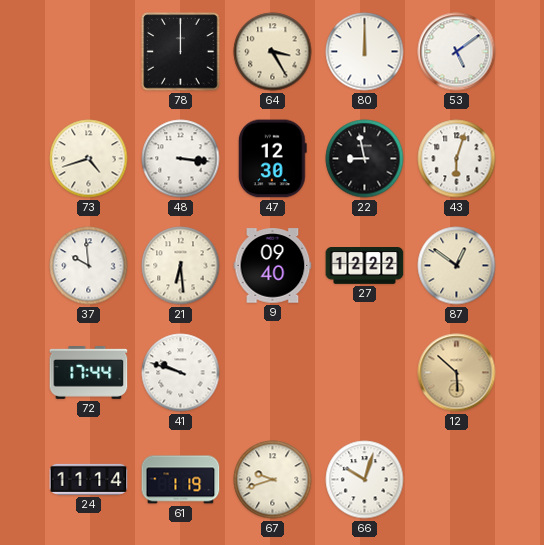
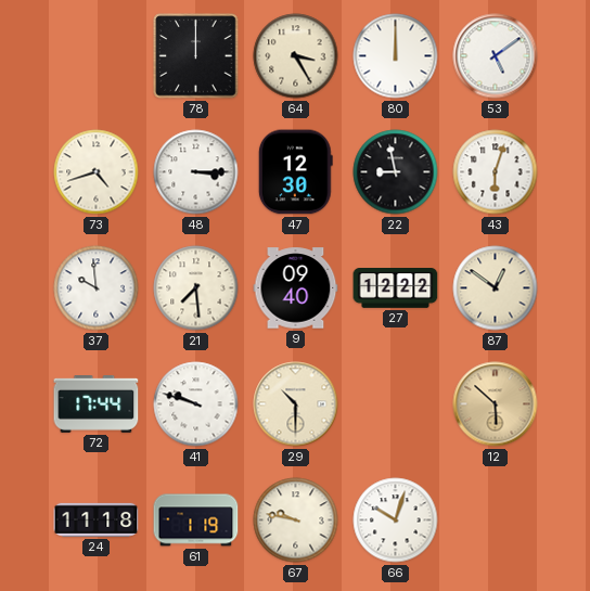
48: 3:16 -> 3:15
21: 6:29 -> 7:29
29: none -> 10:30
24: 11:14 -> 11:18
67: 9:42 -> 9:47
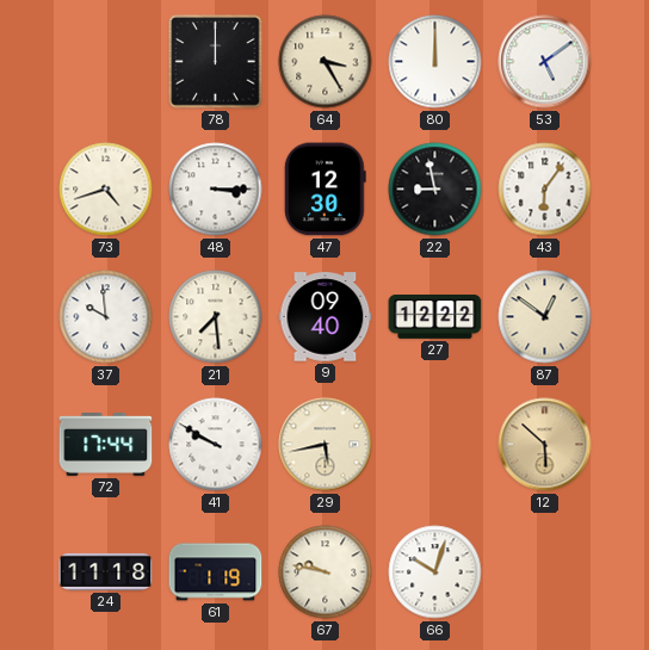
43: 6:03 -> 6:06
41: 9:48 -> 9:50
29: 10:30 -> 5:43
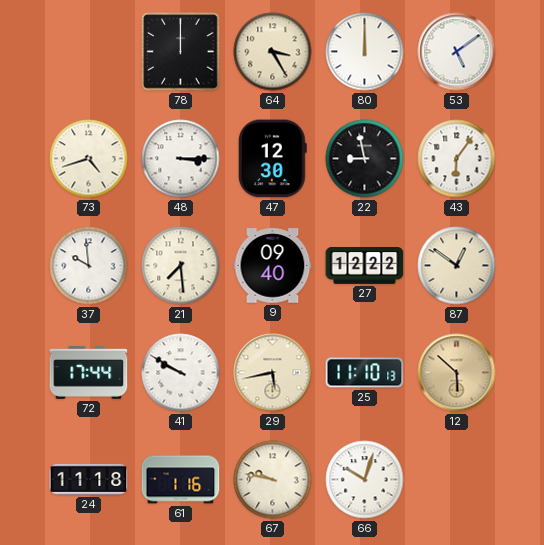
25: none -> 11:10
61: 1:19 -> 1:16
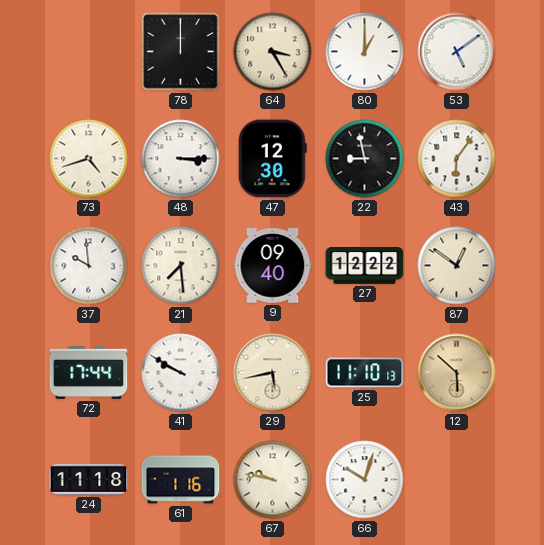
80: 12:00 -> 1:00
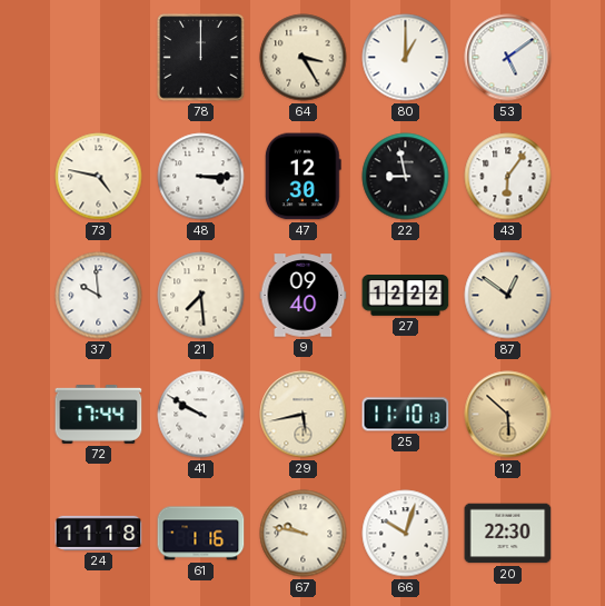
73: 4:42 -> 4:47
20: none -> 22:30
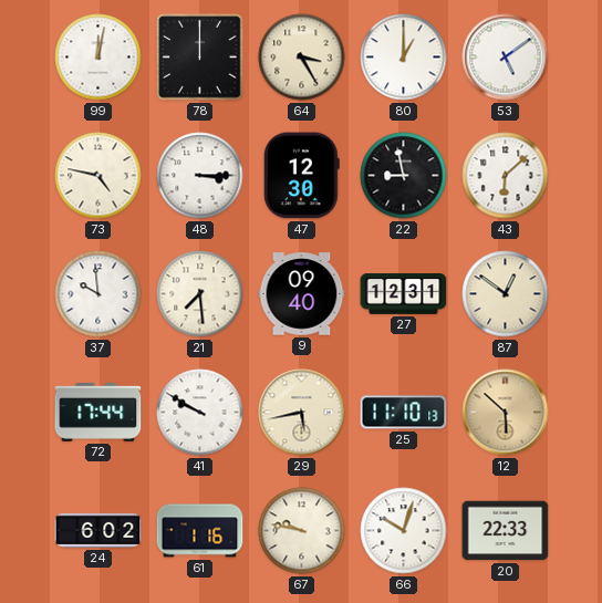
99: none -> 12:02
43: 6:06 -> 6:08
27: 12:22 -> 12:31
24: 11:18 -> 6:02
20: 22:30 -> 22:33
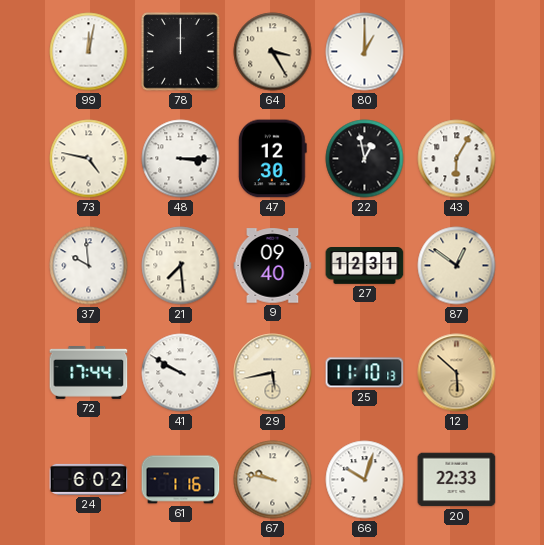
53: 5:09 -> none
22: 8:58 -> 12:58
43: 6:08 -> 6:05
